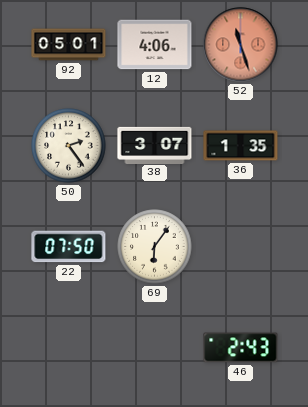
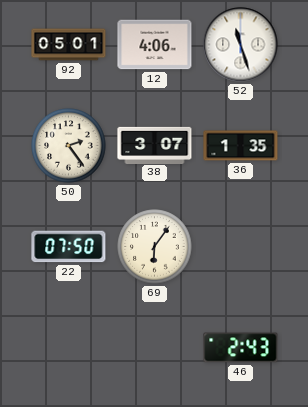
52 dial: salmon -> white
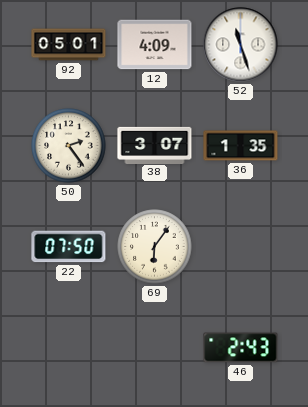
12: 4:06 -> 4:09
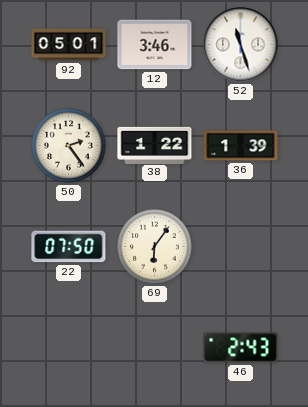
12: 4:09 -> 3:46
38: 3:07 -> 1:22
36: 1:35 -> 1:39
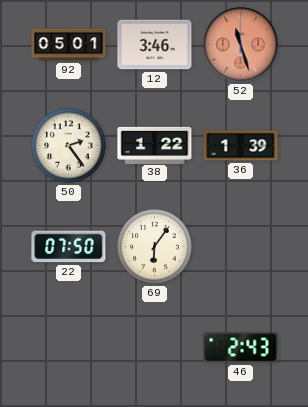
52 dial: white -> salmon
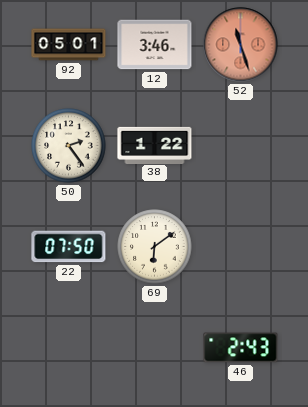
36: 1:39 -> none
69: 6:06 -> 6:09
